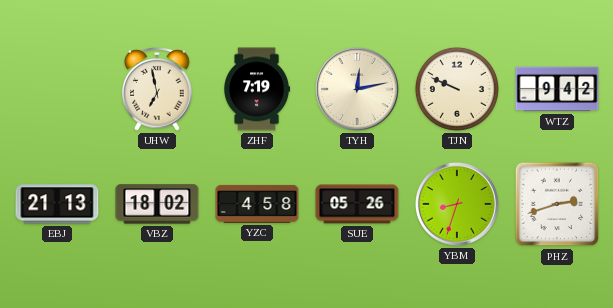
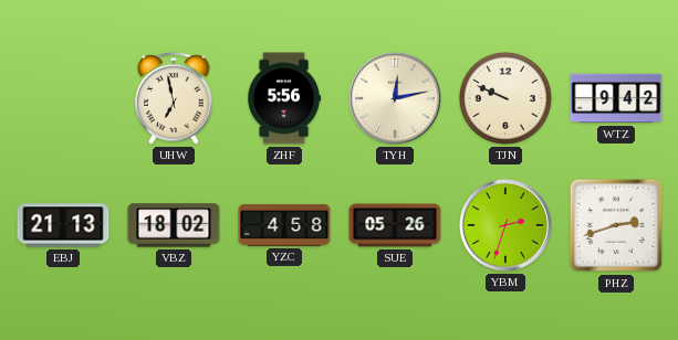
ZHF: 7:19 -> 5:56
YBM: 8:33 -> 2:33
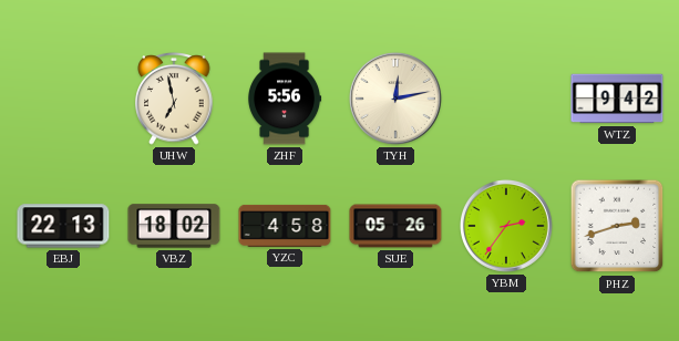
TJN: 9:49 -> none
EBJ: 21:13 -> 22:13
YBM: 2:33 -> 2:36
